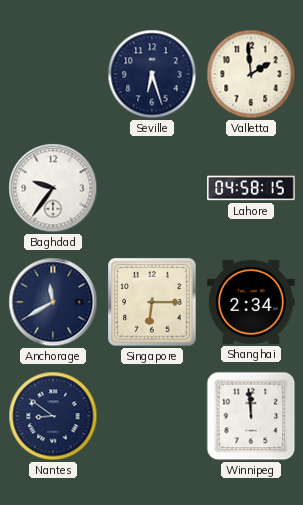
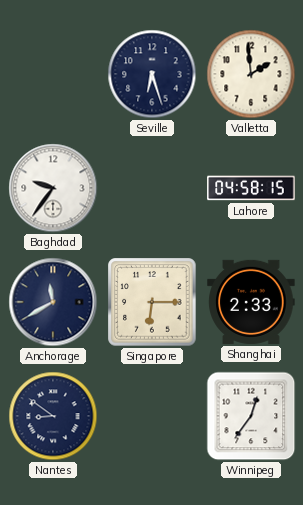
Shanghai: 2:34 -> 2:33
Winnipeg: 11:59 -> 12:36
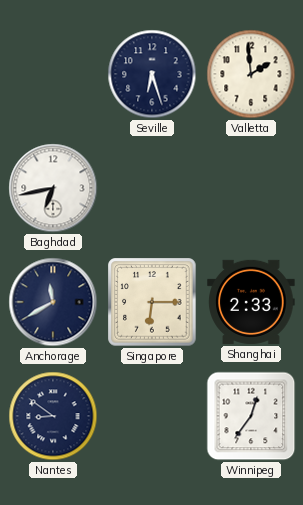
Baghdad: 9:36 -> 6:43
Lahore: 04:58 -> none
